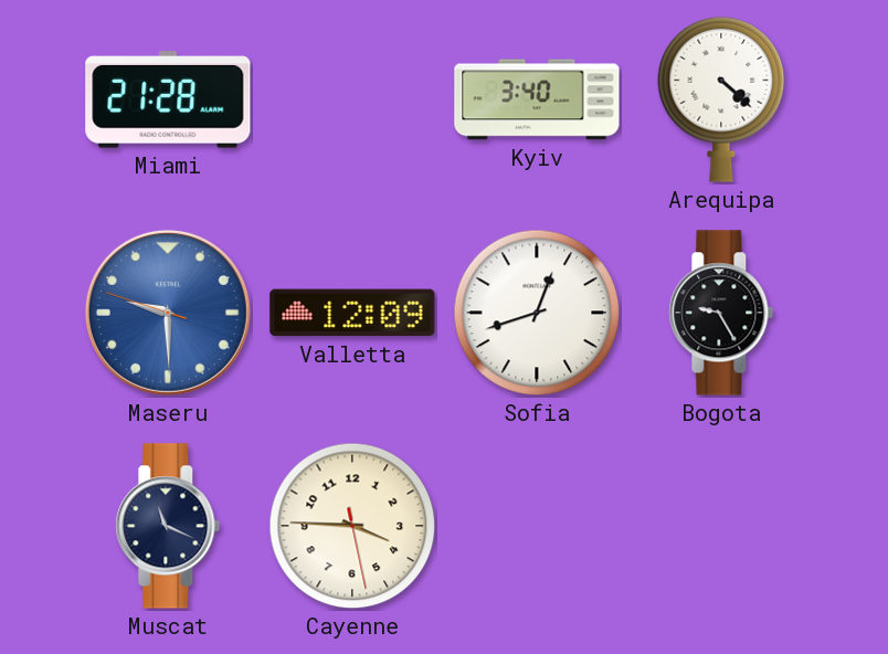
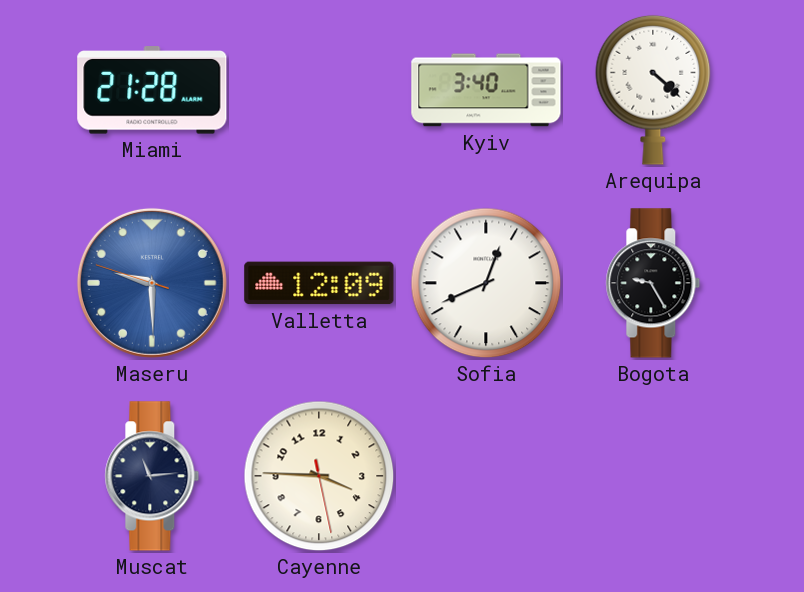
Sofia: 12:42 -> 12:41
Muscat: 11:19 -> 11:14
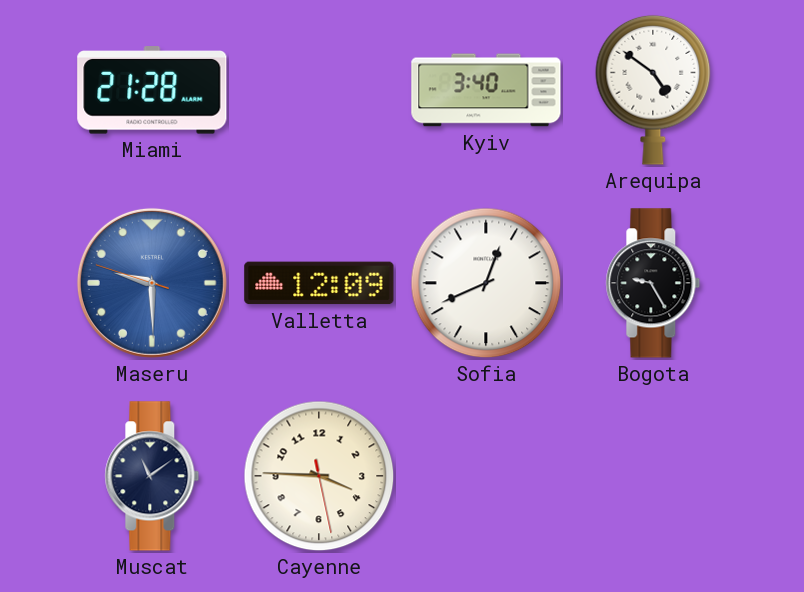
Arequipa: 4:22 -> 4:51
Muscat: 11:14 -> 11:09
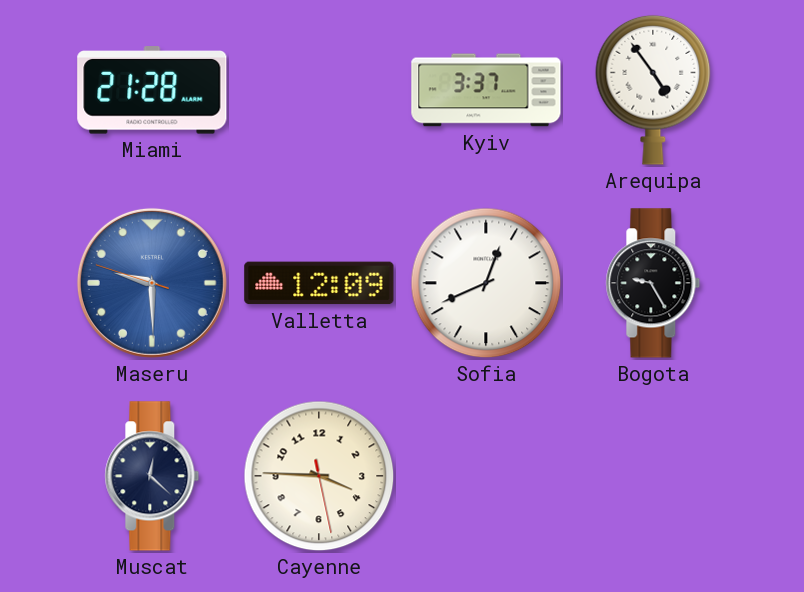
Kyiv: 3:40 -> 3:37
Arequipa: 4:51 -> 4:54
Muscat: 11:09 -> 12:22
